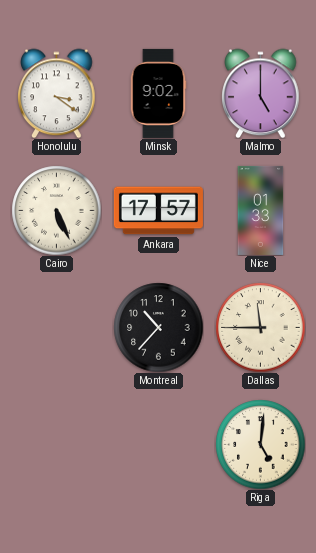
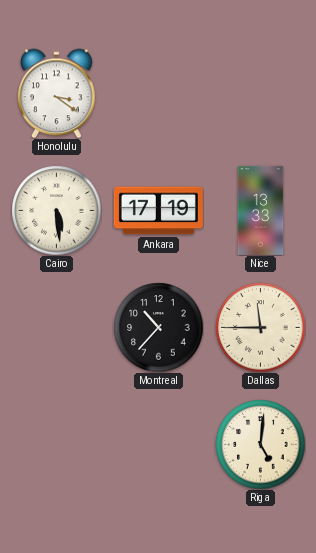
Minsk: 9:02 -> none
Malmo: 5:00 -> none
Cairo: 5:26 -> 5:29
Ankara: 17:57 -> 17:19
Nice: 01:33 -> 13:33
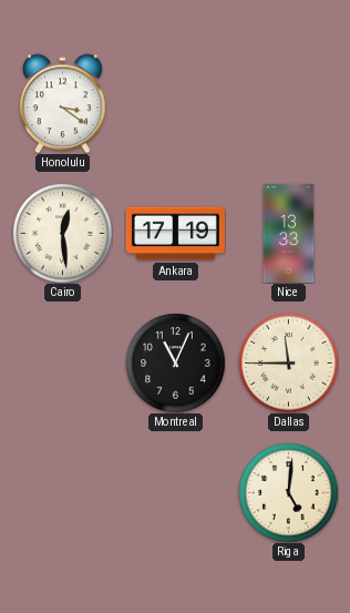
Cairo: 5:29 -> 12:29
Montreal: 10:37 -> 11:04
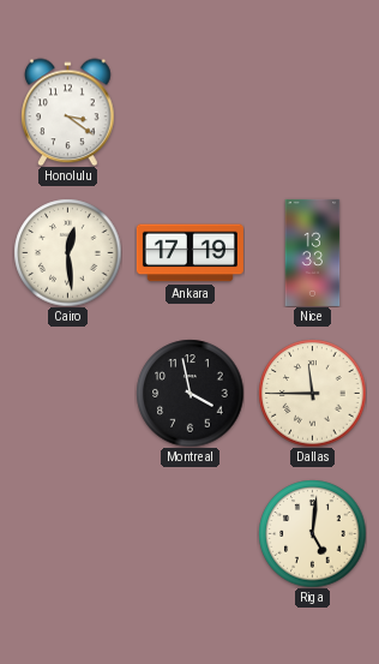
Montreal: 11:04 -> 3:58
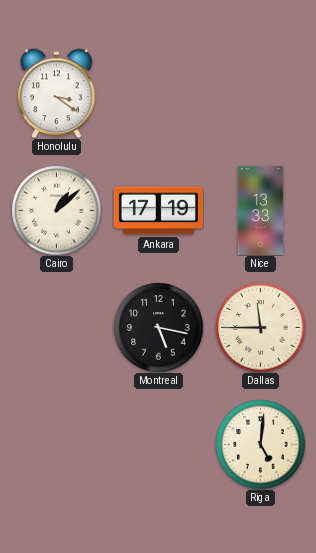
Cairo: 12:29 -> 1:08
Montreal: 3:58 -> 5:17
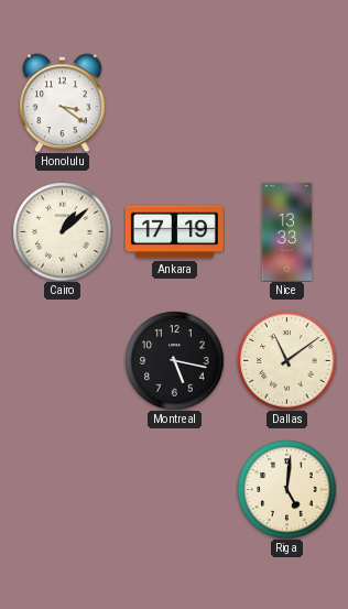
Dallas: 11:45 -> 11:09
